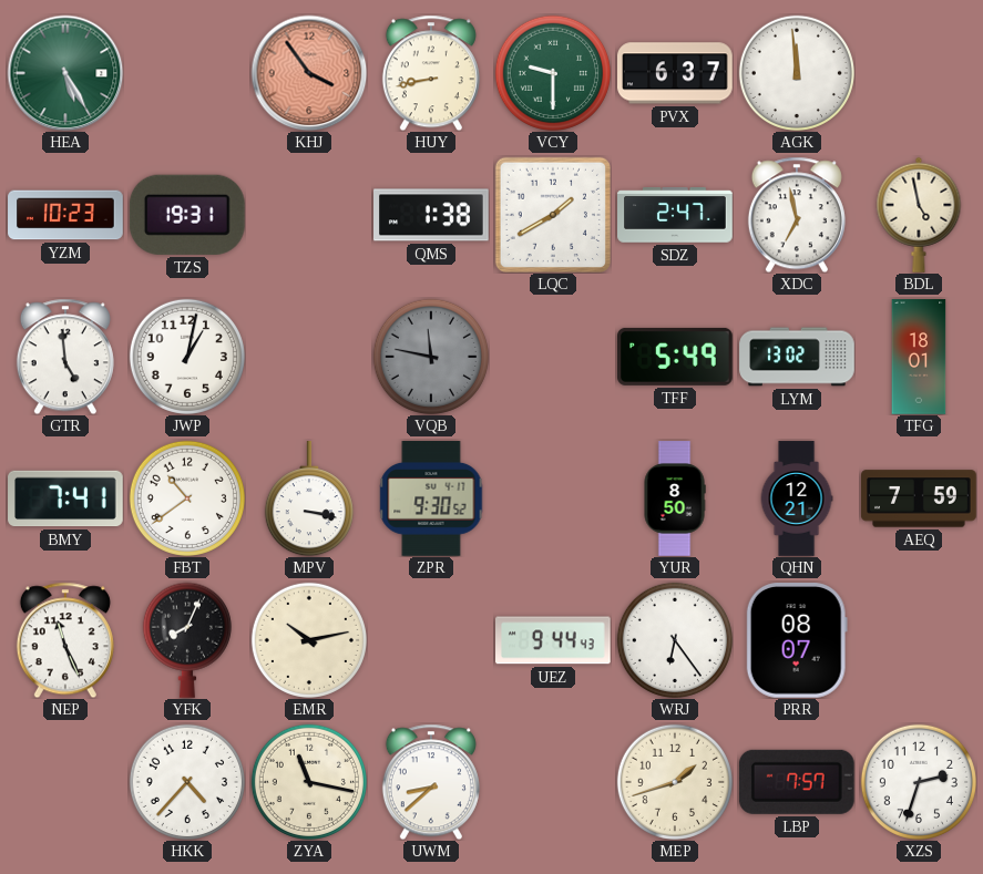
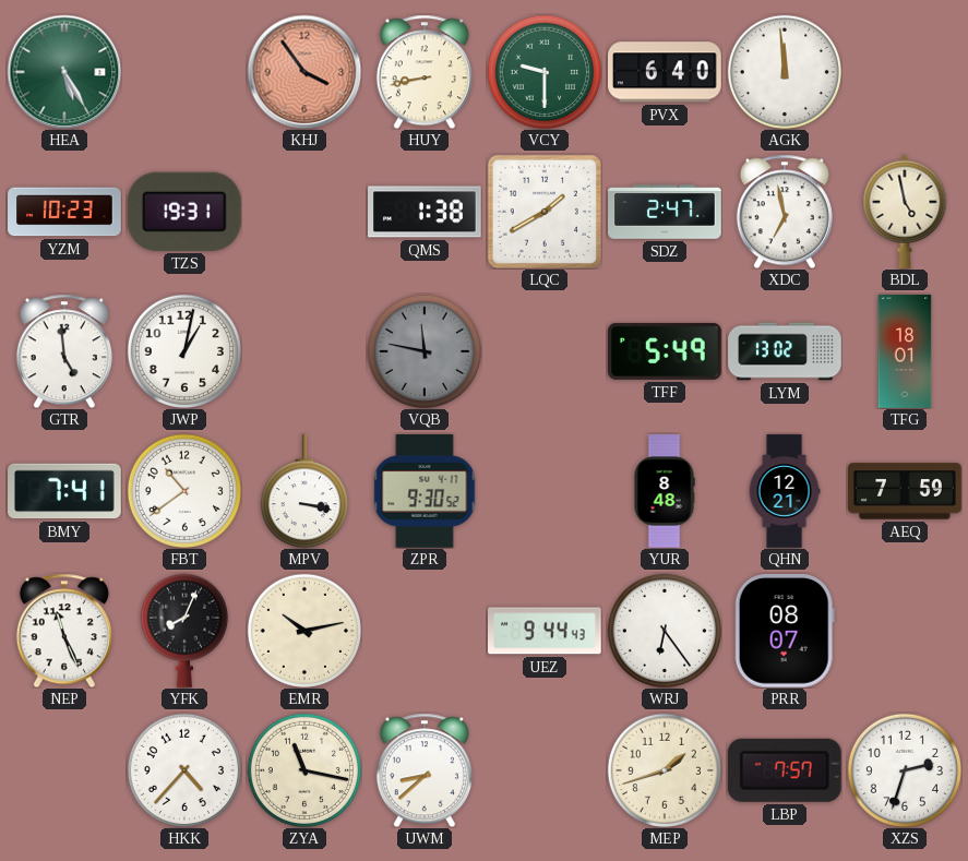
PVX: 6:37 -> 6:40
YUR: 8:50 -> 8:48
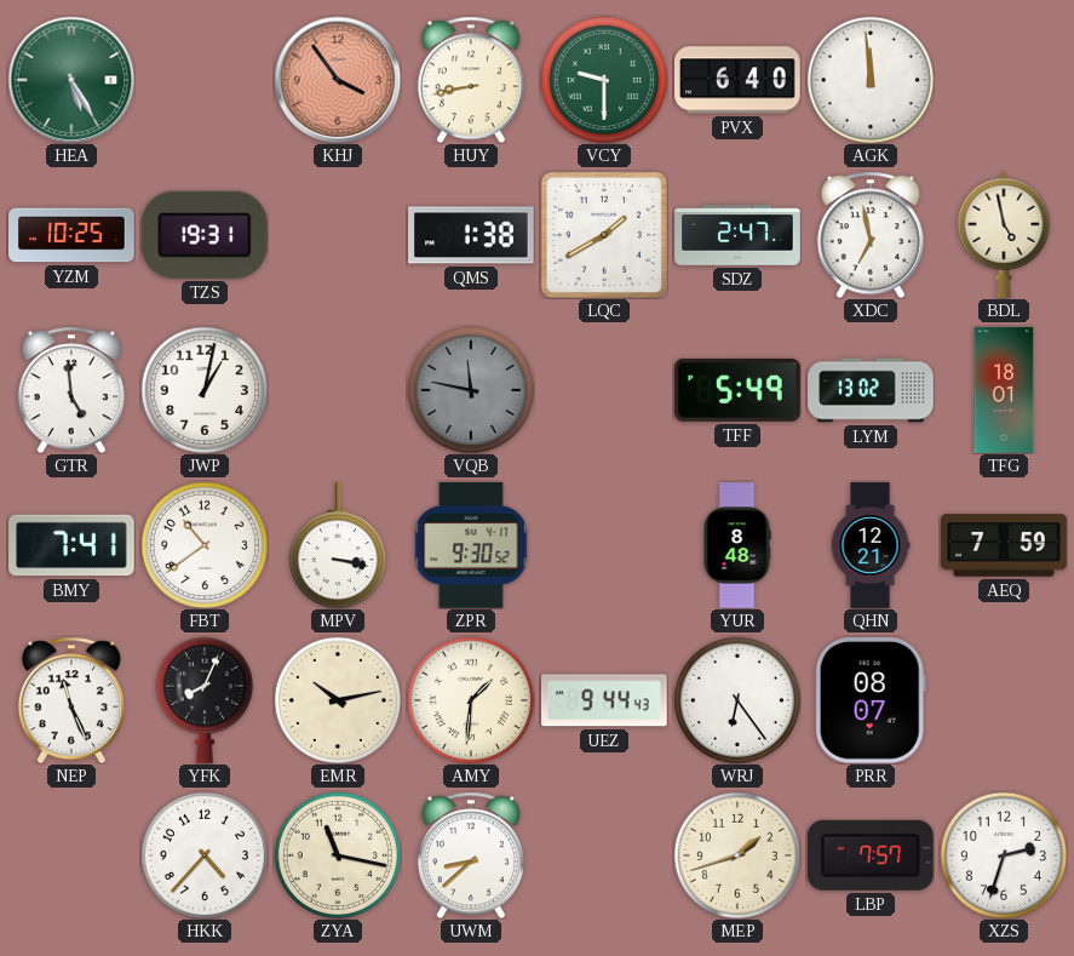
YZM: 10:23 -> 10:25
AMY: none -> 1:31
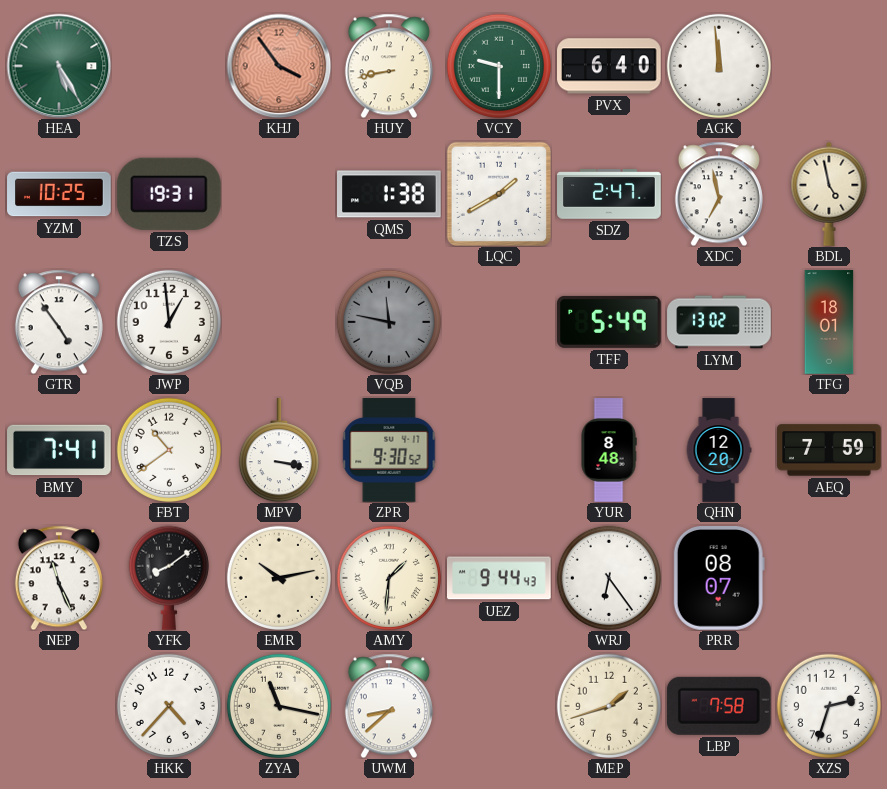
GTR: 4:59 -> 4:54
JWP: 1:02 -> 12:59
QHN: 12:21 -> 12:20
YFK: 8:04 -> 8:09
LBP: 7:57 -> 7:58
